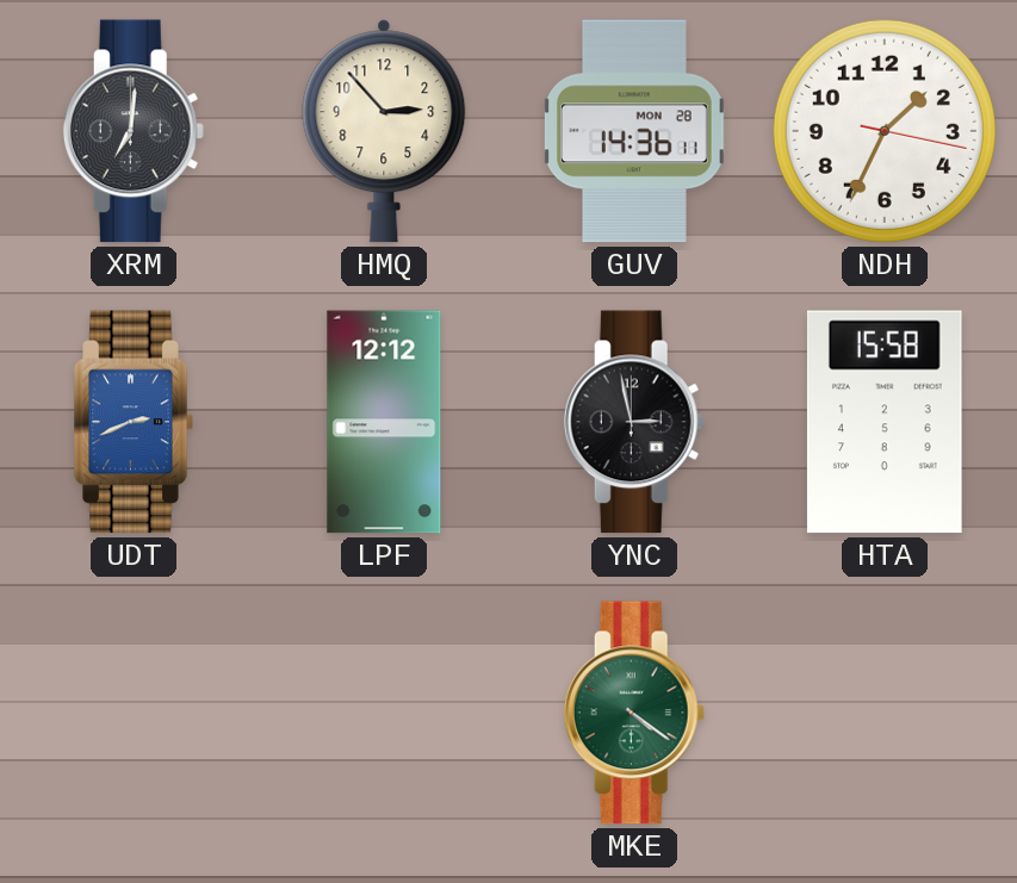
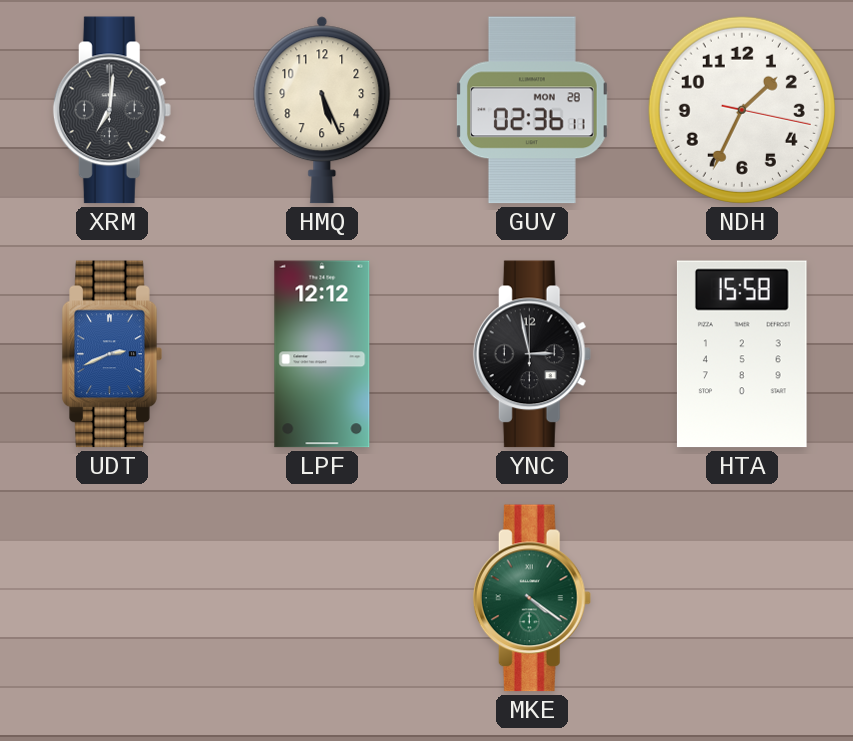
HMQ: 2:53 -> 5:26
GUV: 14:36 -> 02:36
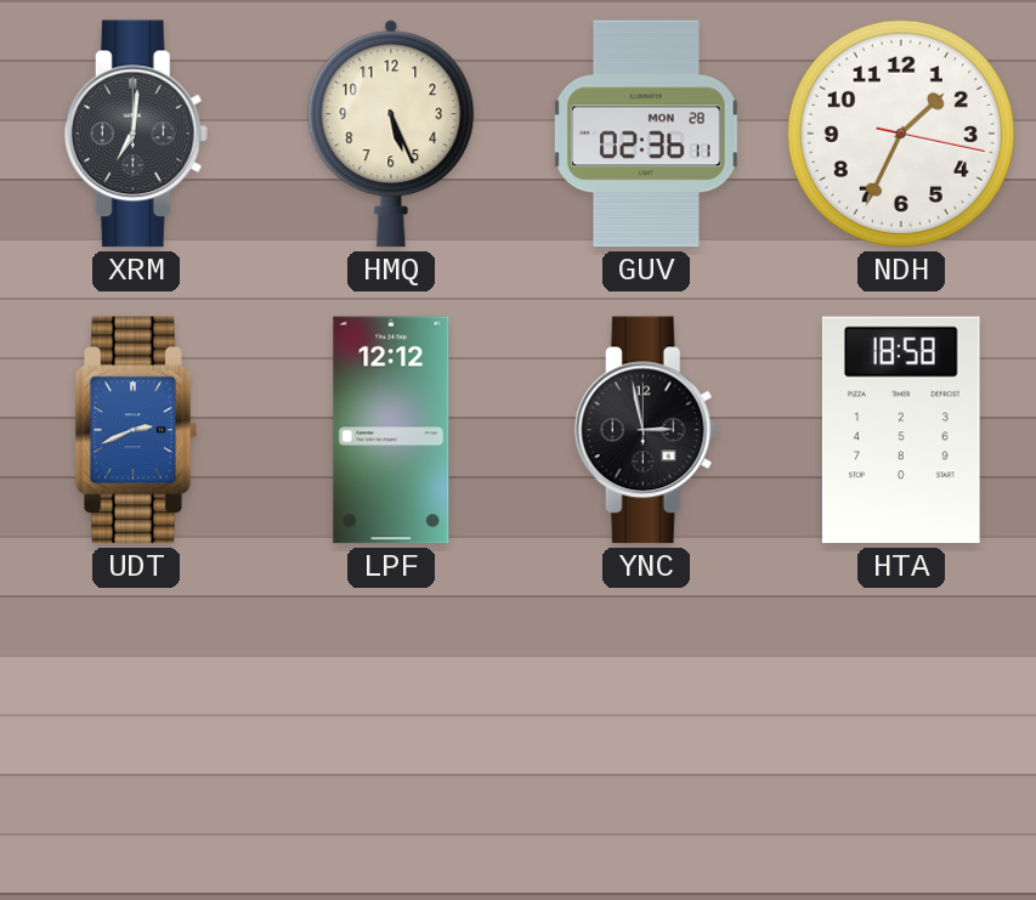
HTA: 15:58 -> 18:58
MKE: 4:21 -> none
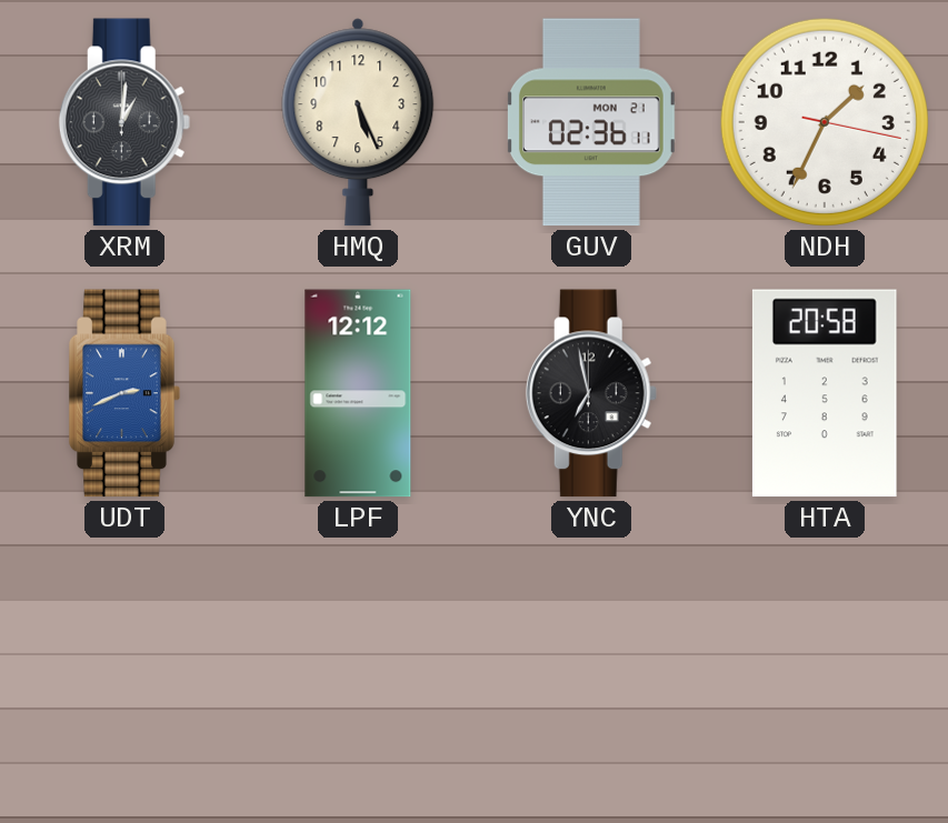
XRM: 7:01 -> 1:01
GUV date: MON 28 -> MON 21
YNC: 2:58 -> 6:58
HTA: 18:58 -> 20:58
